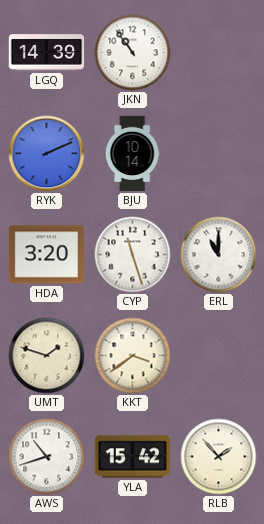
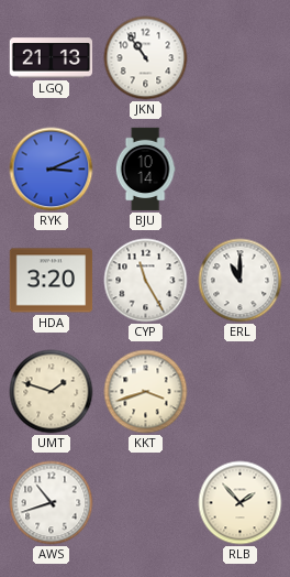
LGQ: 14:39 -> 21:13
RYK: 2:11 -> 3:11
CYP: 11:27 -> 11:25
KKT: 3:39 -> 3:42
YLA: 15:42 -> none
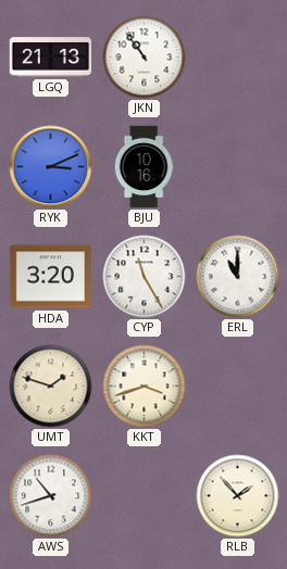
BJU: 10:14 -> 10:16
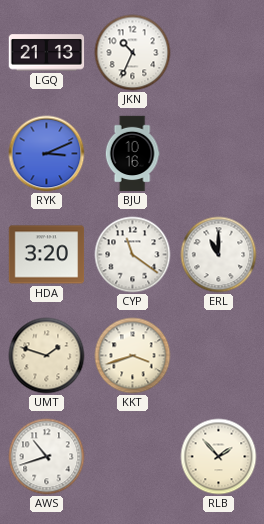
JKN: 10:54 -> 10:34
CYP: 11:25 -> 11:21
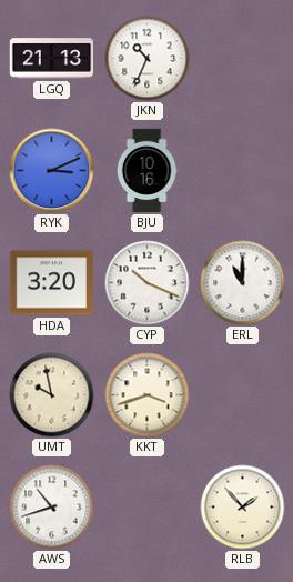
CYP: 11:21 -> 10:19
UMT: 1:48 -> 9:58
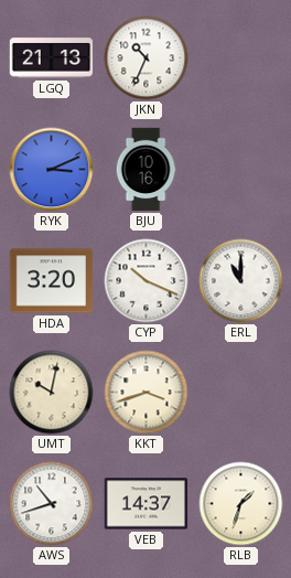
UMT: 9:58 -> 10:02
VEB: none -> 14:37
RLB: 1:53 -> 1:33
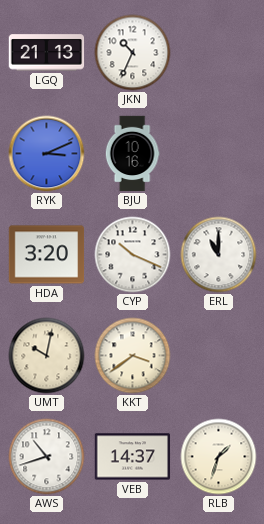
KKT: 3:42 -> 3:39
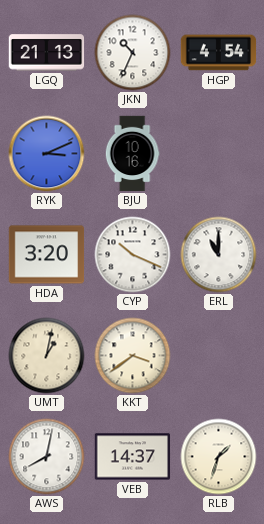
HGP: none -> 4:54
UMT: 10:02 -> 1:02
AWS: 10:42 -> 8:02
